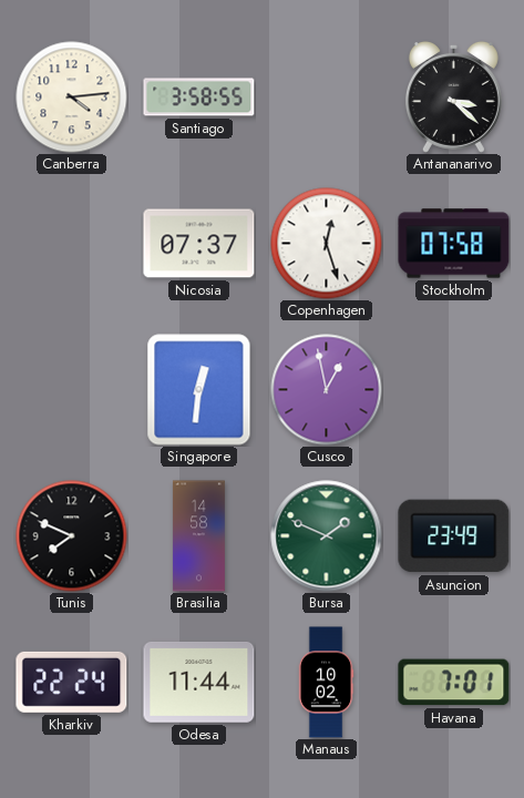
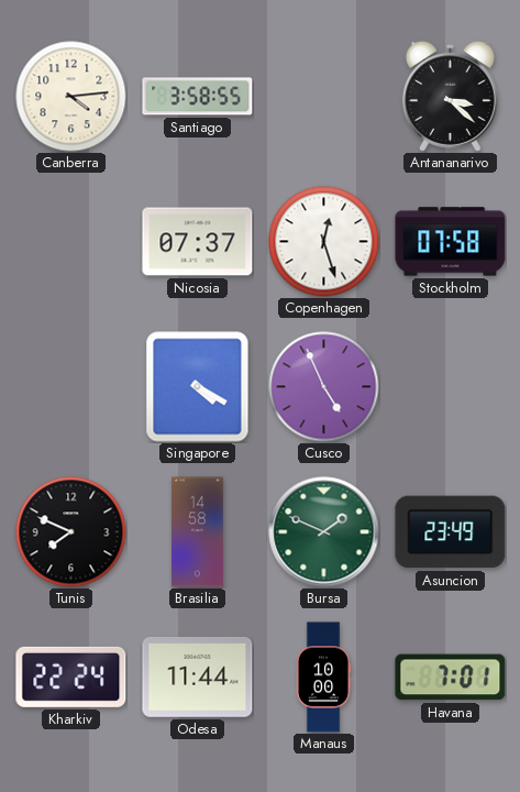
Singapore: 12:31 -> 4:20
Cusco: 12:58 -> 4:56
Manaus: 10:02 -> 10:00
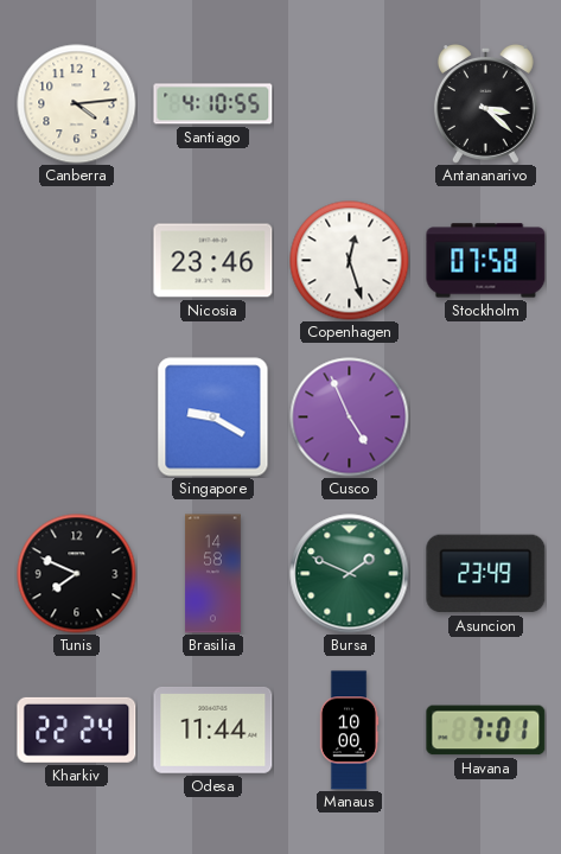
Santiago: 3:58 -> 4:10
Nicosia: 07:37 -> 23:46
Singapore: 4:20 -> 9:20
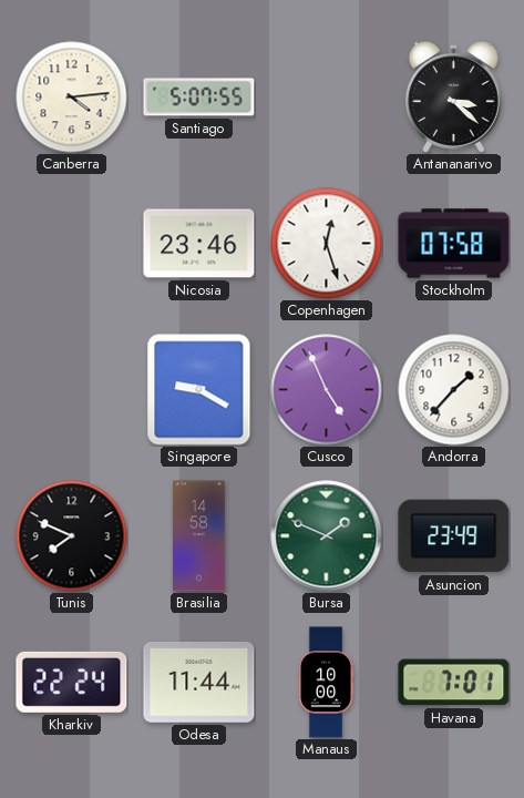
Santiago: 4:10 -> 5:07
Andorra: none -> 1:37
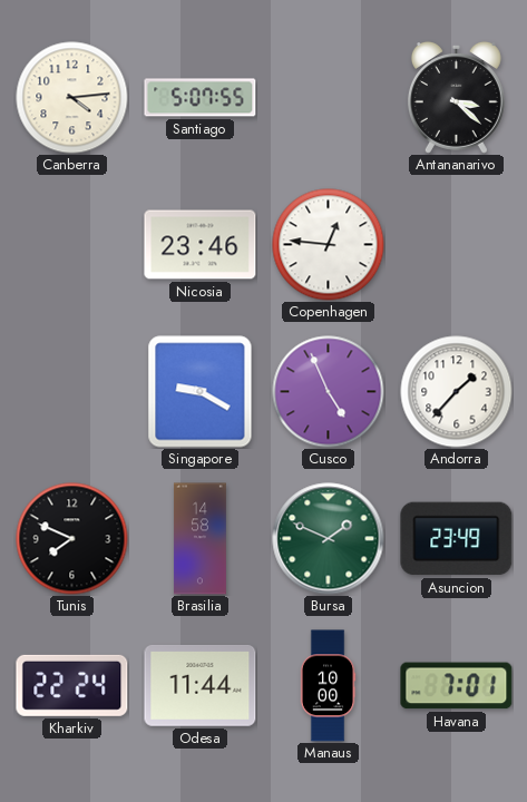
Copenhagen: 12:27 -> 12:46
Stockholm: 07:58 -> none
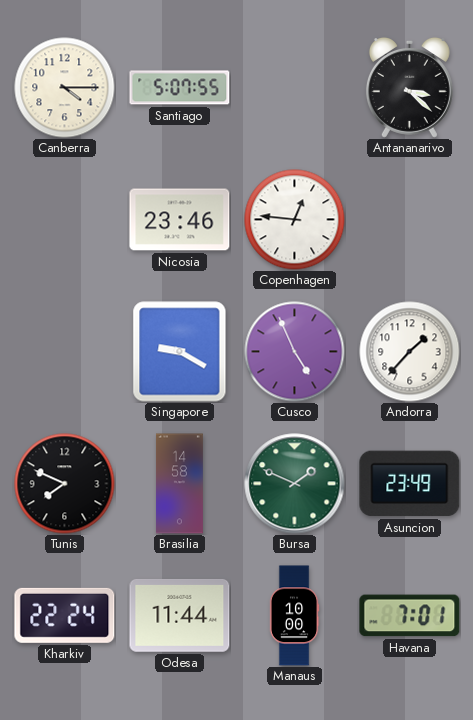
Canberra: 4:14 -> 4:15
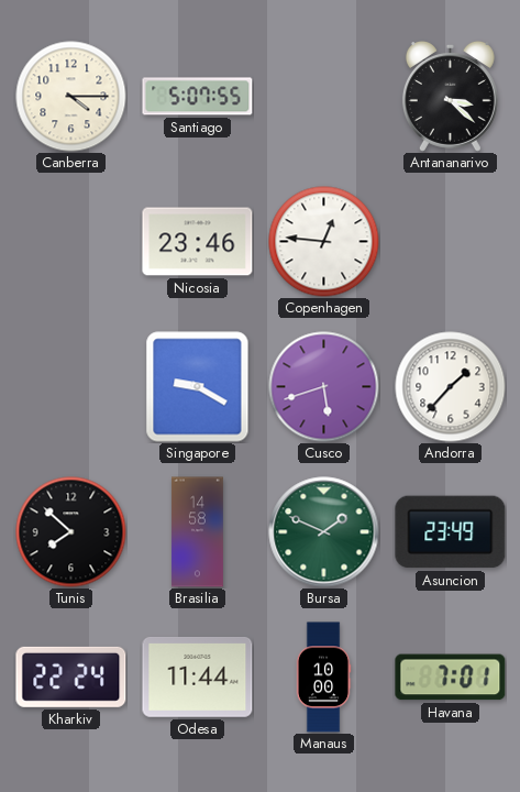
Cusco: 4:56 -> 5:42
Tunis: 7:49 -> 7:52
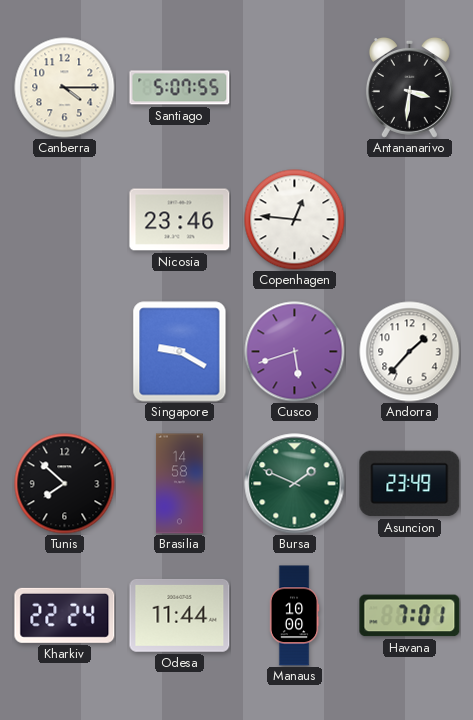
Antananarivo: 3:22 -> 3:31
